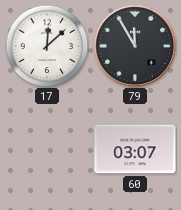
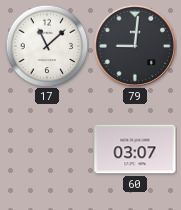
17: 12:08 -> 11:08
79: 11:55 -> 9:01
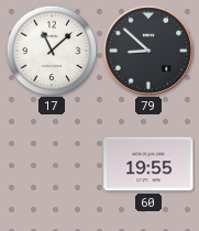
79: 9:01 -> 8:52
60: 03:07 -> 19:55
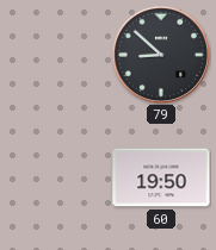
17: 11:08 -> none
60: 19:55 -> 19:50
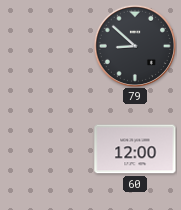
60: 19:50 -> 12:00
